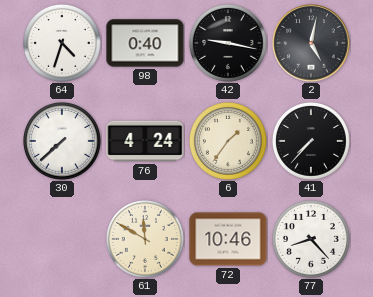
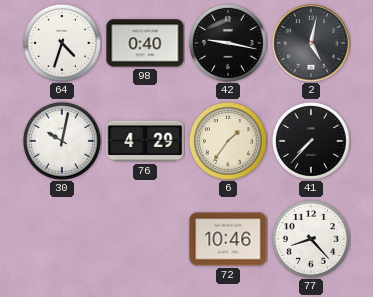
30: 7:38 -> 10:02
76: 4:24 -> 4:29
61: 11:50 -> none
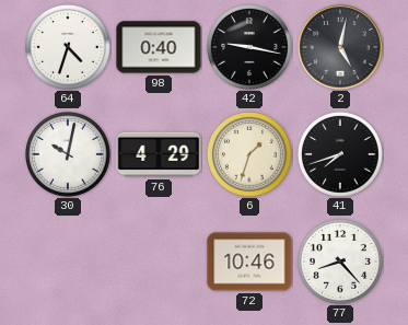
6: 1:36 -> 1:33
41: 7:37 -> 7:42
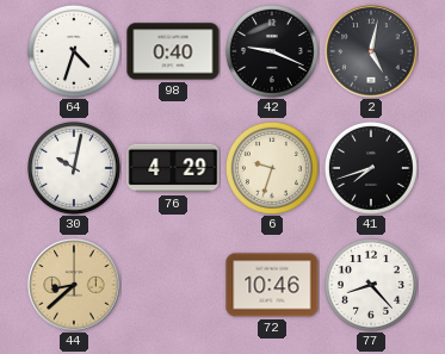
42: 9:17 -> 9:19
6: 1:33 -> 9:33
44: none -> 8:38
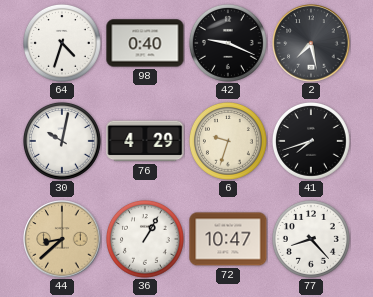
2: 5:02 -> 7:28
36: none -> 1:05
72: 10:46 -> 10:47
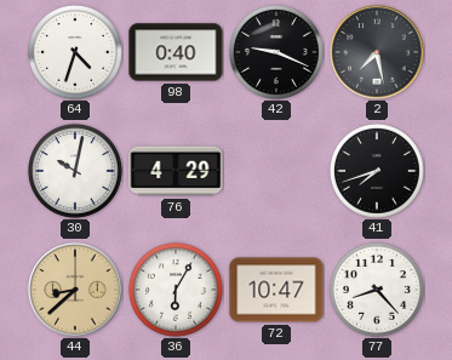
6: 9:33 -> none
36: 1:05 -> 6:05
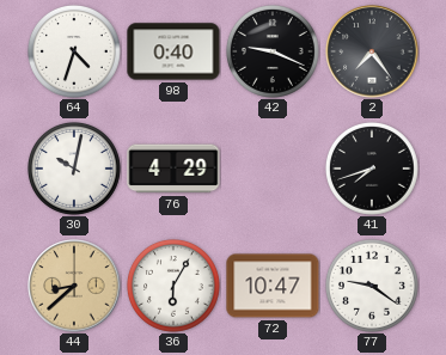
2: 7:28 -> 7:24
77: 8:23 -> 9:21
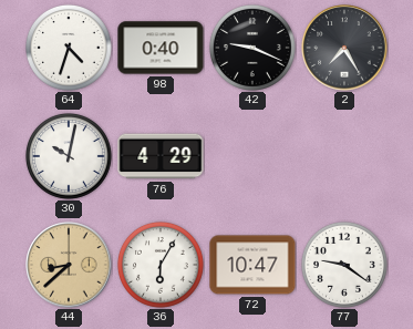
2: 7:24 -> 7:25
41: 7:42 -> none
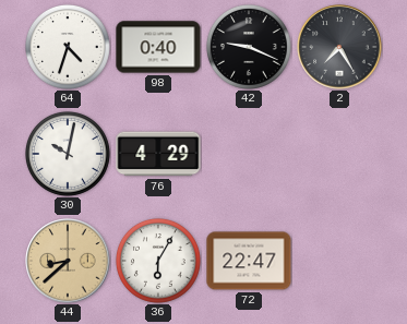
72: 10:47 -> 22:47
77: 9:21 -> none
